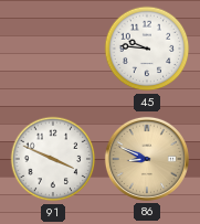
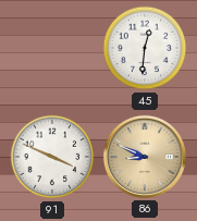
45: 9:46 -> 12:31
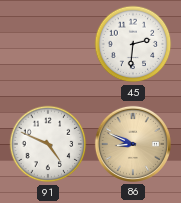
45: 12:31 -> 2:31
91: 3:49 -> 4:49
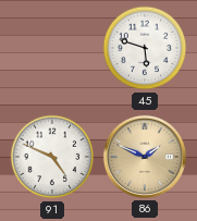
45: 2:31 -> 5:48
86: 8:49 -> 1:49
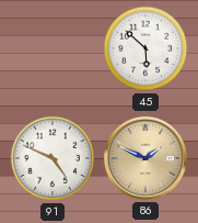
45: 5:48 -> 5:52
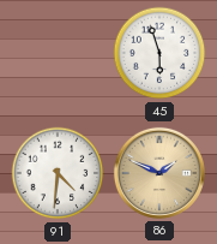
45: 5:52 -> 5:57
91: 4:49 -> 4:31
